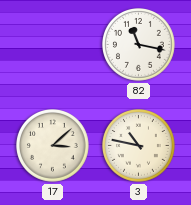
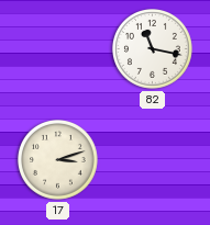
17: 3:08 -> 3:12
3: 10:47 -> none
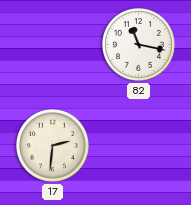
17: 3:12 -> 2:31
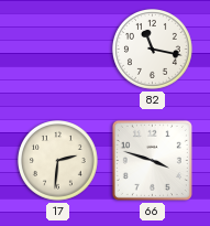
66: none -> 3:48
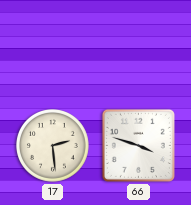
82: 11:17 -> none
17: 2:31 -> 2:29
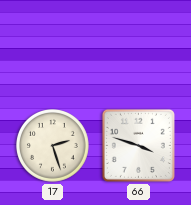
17: 2:29 -> 2:27
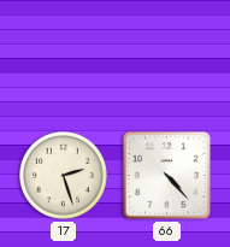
66: 3:48 -> 4:23
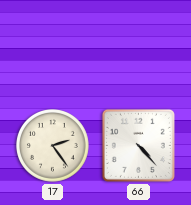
17: 2:27 -> 2:24
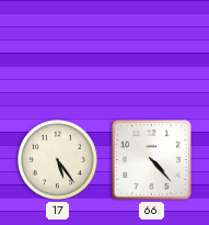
17: 2:24 -> 5:24
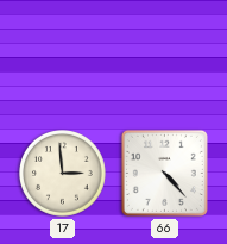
17: 5:24 -> 2:59
